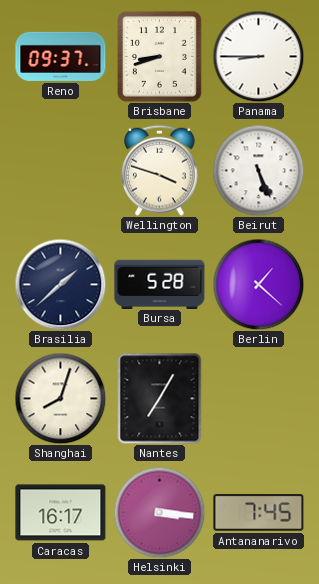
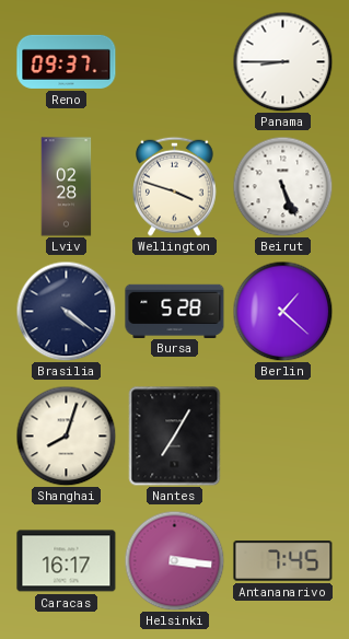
Brisbane: 8:42 -> none
Lviv: none -> 02:28
Brasilia: 1:38 -> 4:21
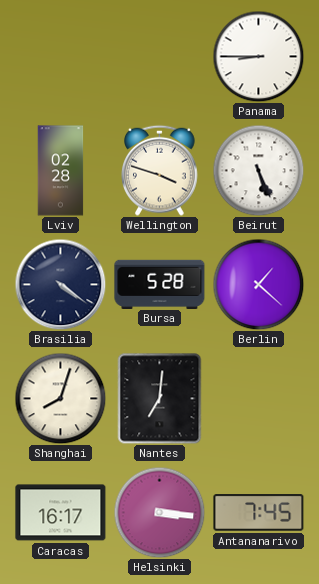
Reno: 09:37 -> none
Nantes: 7:05 -> 7:01
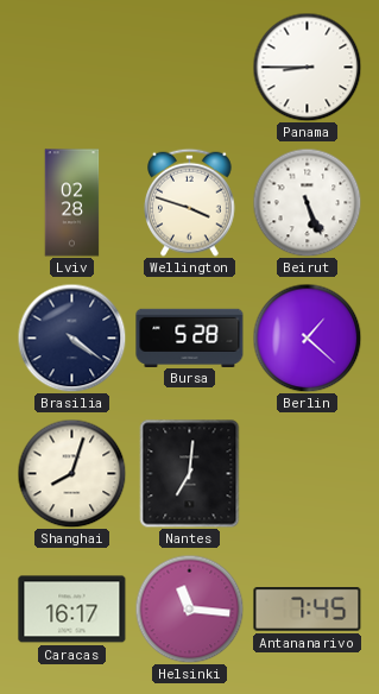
Helsinki: 3:16 -> 11:16
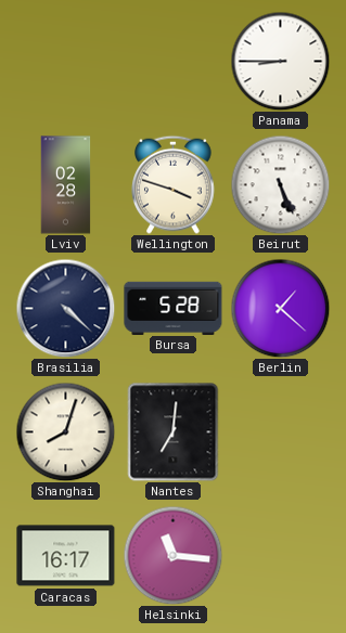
Brasilia: 4:21 -> 4:22
Antananarivo: 7:45 -> none
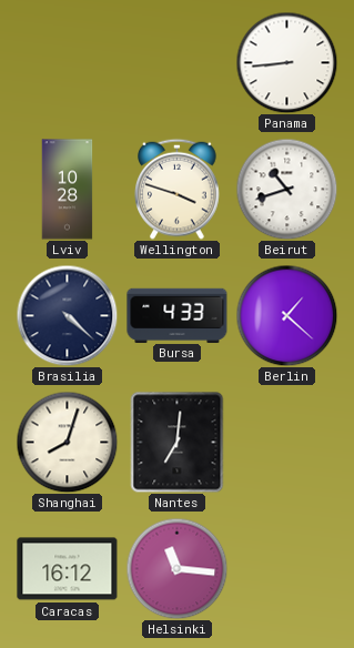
Panama: 8:45 -> 8:44
Lviv: 02:28 -> 10:28
Beirut: 5:26 -> 10:42
Bursa: 5:28 -> 4:33
Caracas: 16:17 -> 16:12
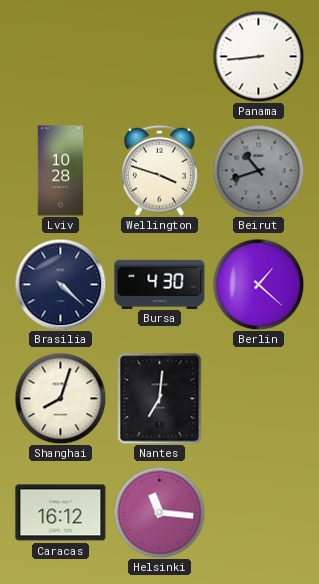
Beirut dial: white -> grey
Bursa: 4:33 -> 4:30
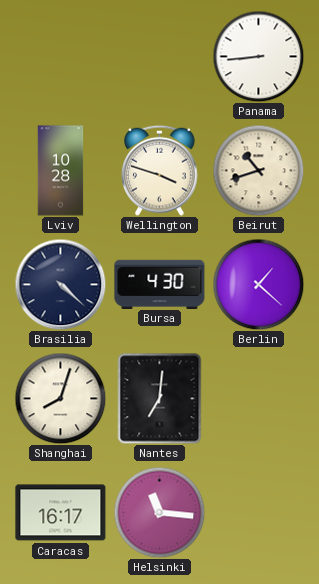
Beirut dial: grey -> cream
Caracas: 16:12 -> 16:17
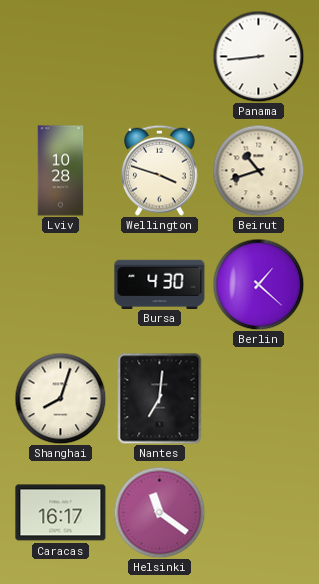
Brasilia: 4:22 -> none
Helsinki: 11:16 -> 11:21
